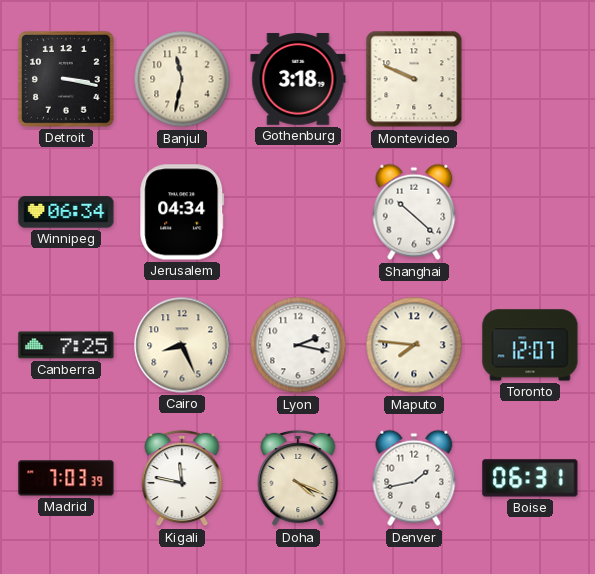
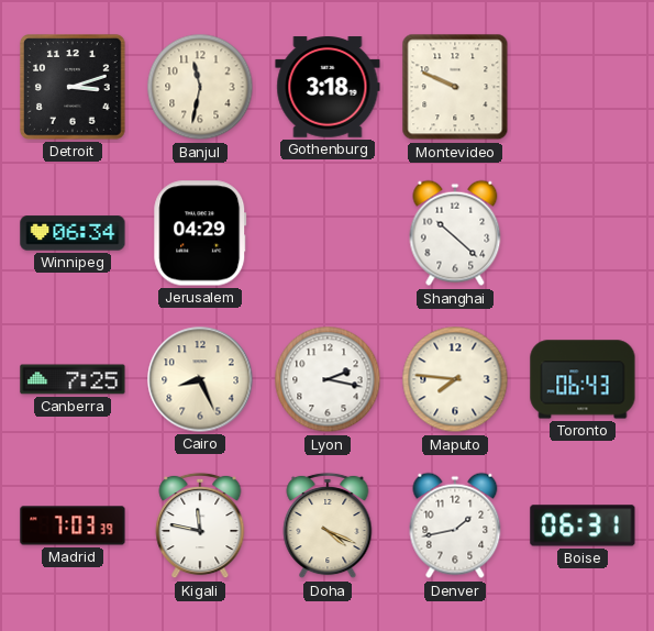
Detroit: 3:17 -> 3:12
Jerusalem: 04:34 -> 04:29
Toronto: 12:07 -> 06:43
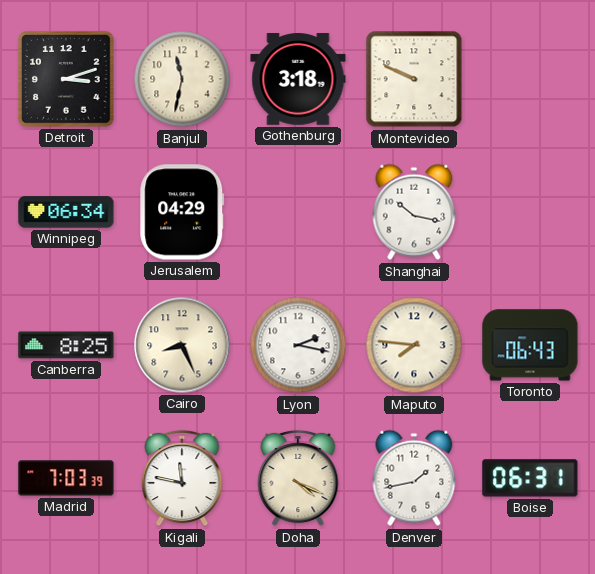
Shanghai: 10:22 -> 10:17
Canberra: 7:25 -> 8:25
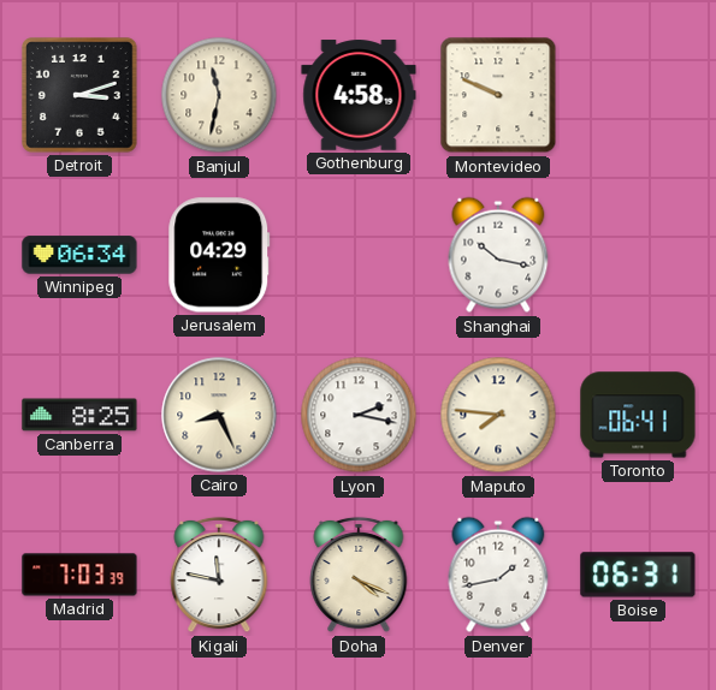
Gothenburg: 3:18 -> 4:58
Toronto: 06:43 -> 06:41
